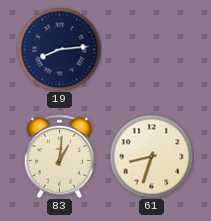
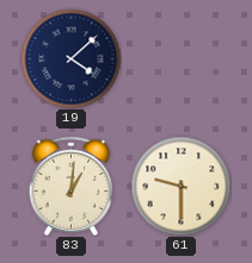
19: 8:14 -> 4:08
61: 8:33 -> 9:30
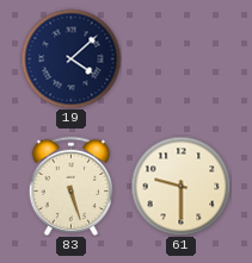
83: 1:01 -> 5:27
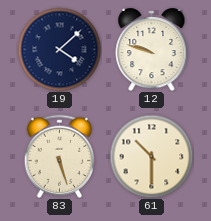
12: none -> 9:48
61: 9:30 -> 10:30
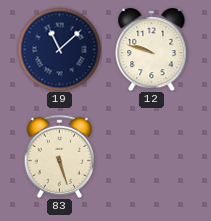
19: 4:08 -> 11:08
61: 10:30 -> none
